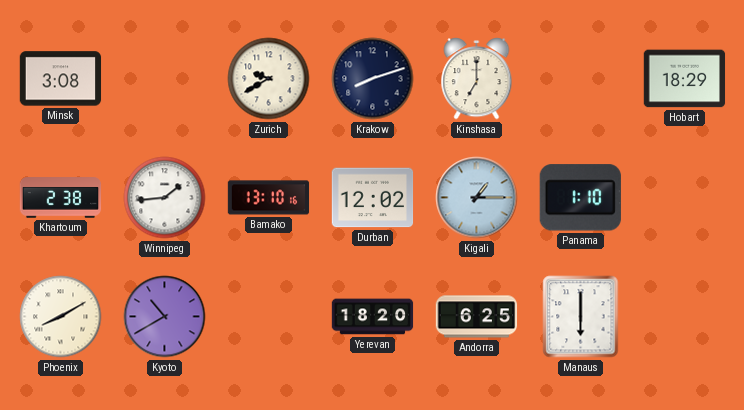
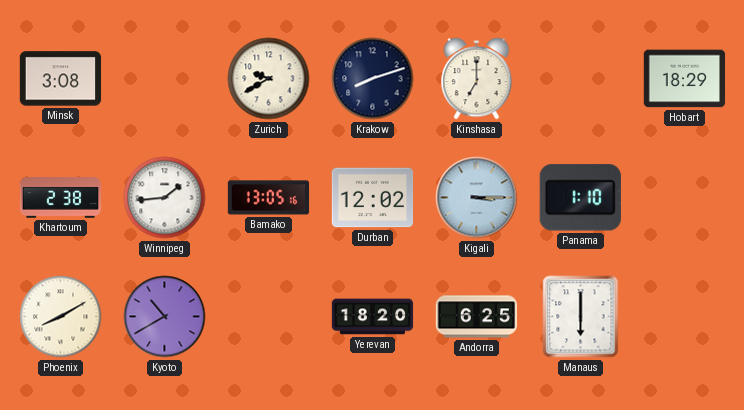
Bamako: 13:10 -> 13:05
Kigali: 1:15 -> 3:15
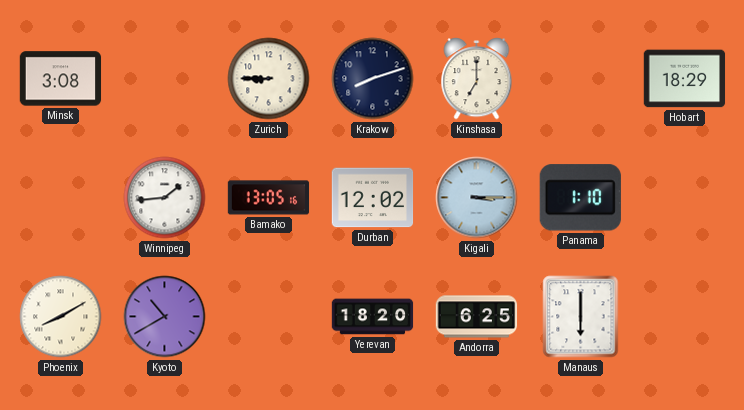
Zurich: 9:40 -> 8:45
Khartoum: 2:38 -> none
